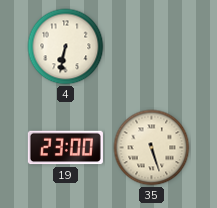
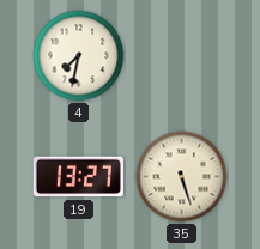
4: 6:32 -> 7:32
19: 23:00 -> 13:27
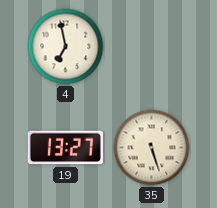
4: 7:32 -> 6:58
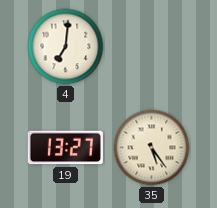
4: 6:58 -> 7:01
35: 5:27 -> 5:24
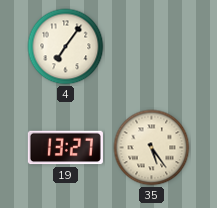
4: 7:01 -> 7:06
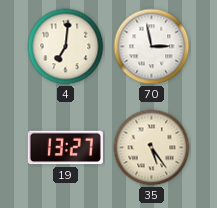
4: 7:06 -> 7:01
70: none -> 2:58
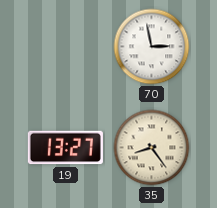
4: 7:01 -> none
35: 5:24 -> 8:24
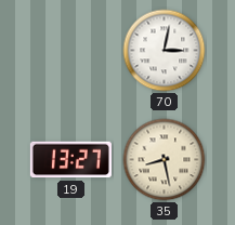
70: 2:58 -> 3:02
35: 8:24 -> 8:28
